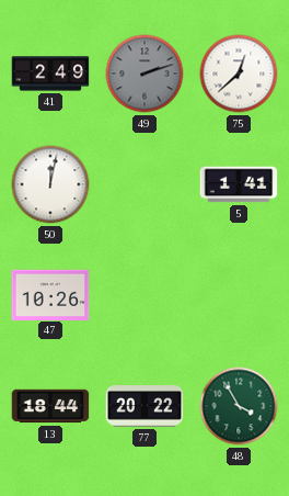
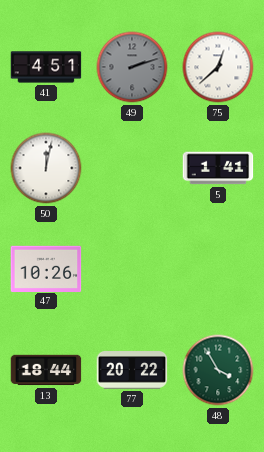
41: 2:49 -> 4:51
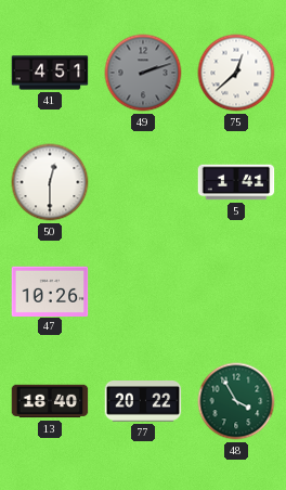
50: 12:02 -> 12:30
13: 18:44 -> 18:40
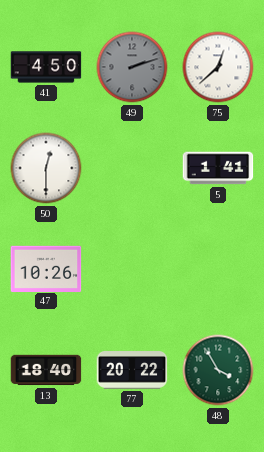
41: 4:51 -> 4:50
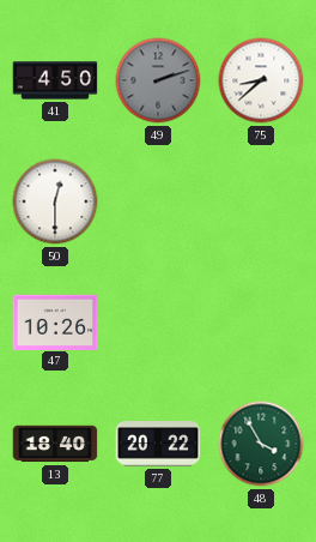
75: 12:38 -> 8:38
5: 1:41 -> none
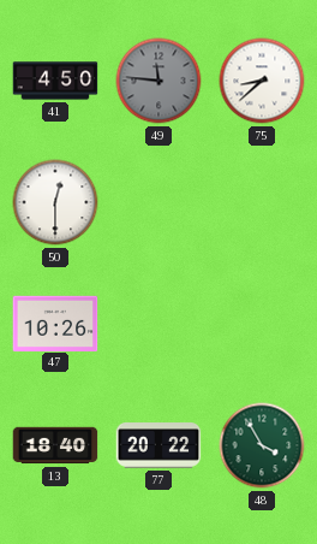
49: 2:12 -> 11:46
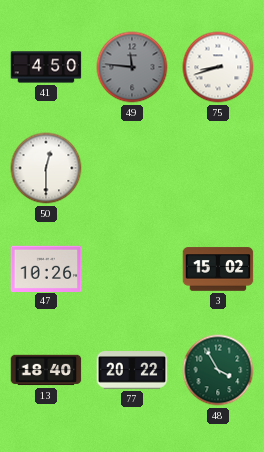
75: 8:38 -> 8:42
3: none -> 15:02
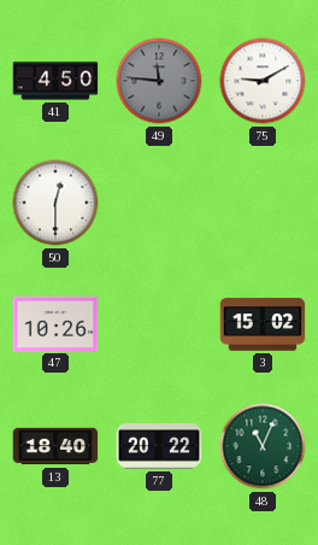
75: 8:42 -> 9:10
48: 3:55 -> 11:04
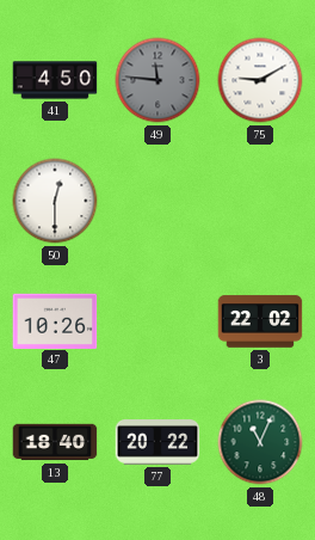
3: 15:02 -> 22:02
